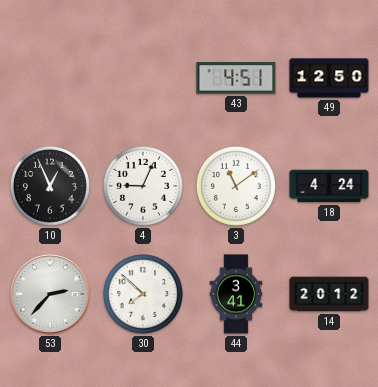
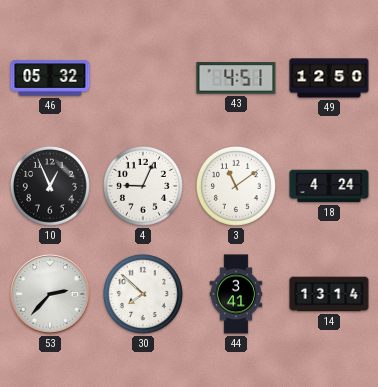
46: none -> 05:32
14: 20:12 -> 13:14
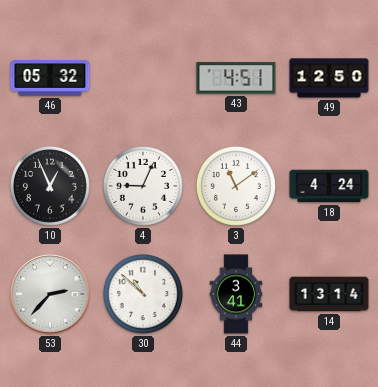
30: 7:52 -> 10:52
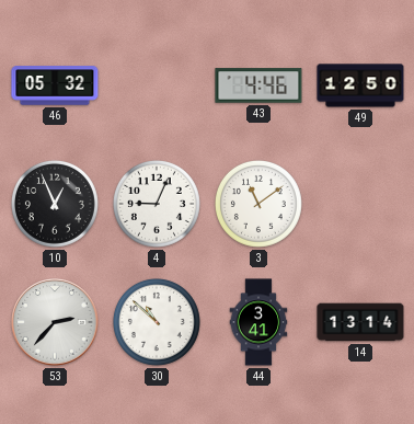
43: 4:51 -> 4:46
18: 4:24 -> none
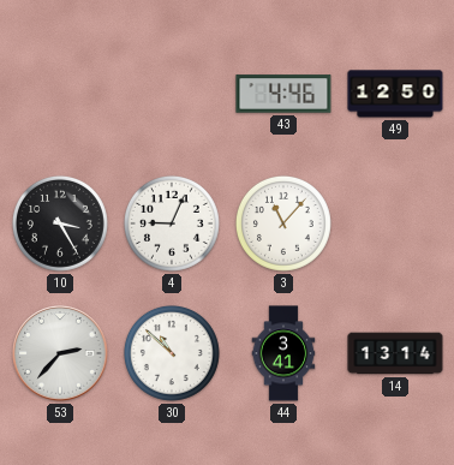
46: 05:32 -> none
10: 12:56 -> 3:25
3: 11:09 -> 11:07
